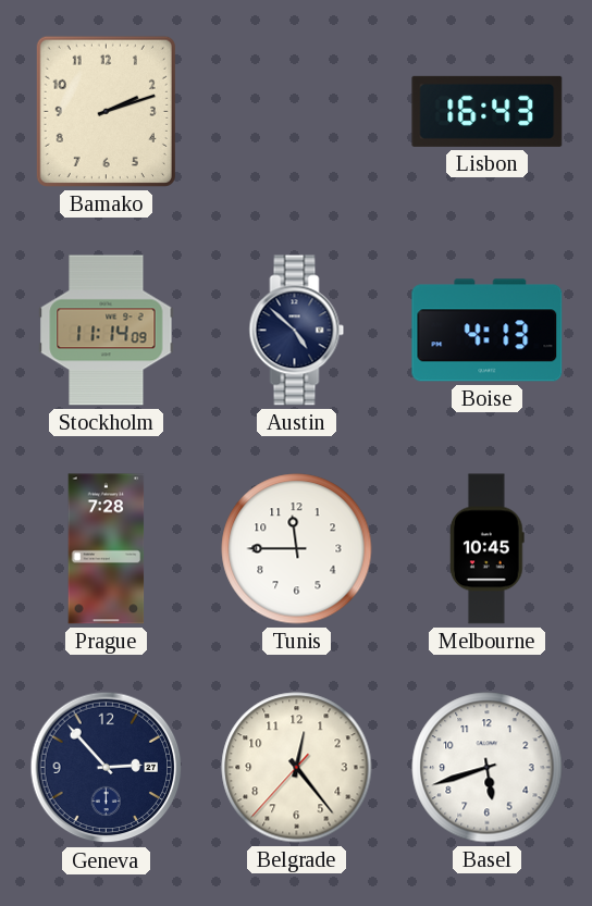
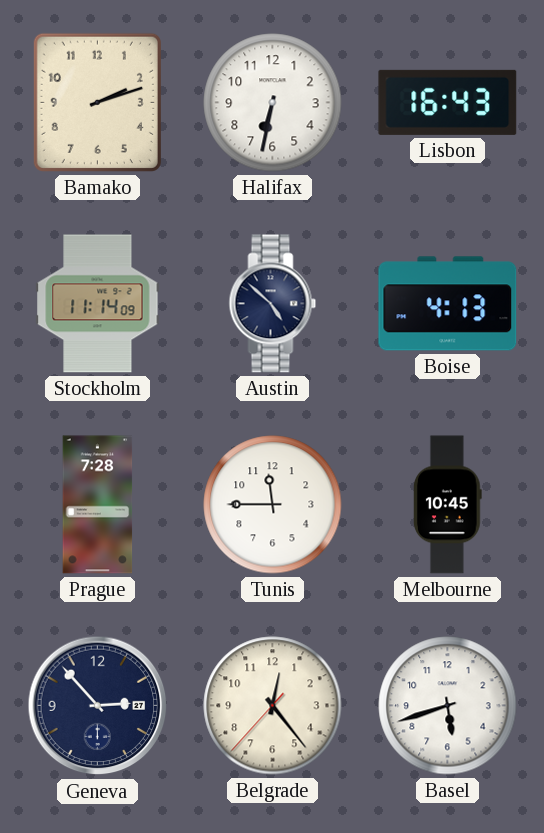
Halifax: none -> 6:32
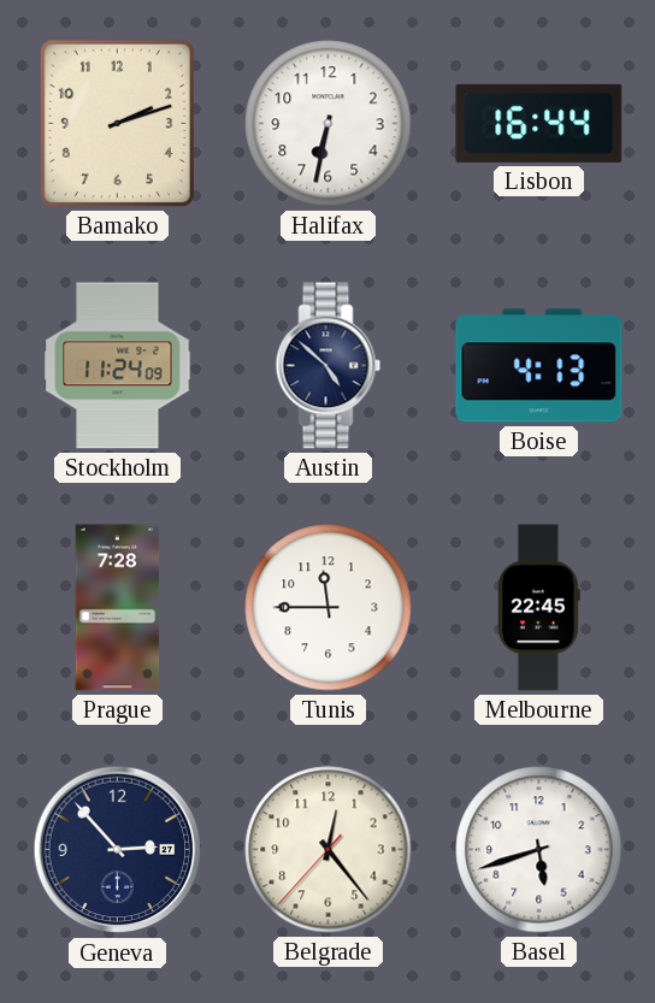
Lisbon: 16:43 -> 16:44
Stockholm: 11:14 -> 11:24
Melbourne: 10:45 -> 22:45
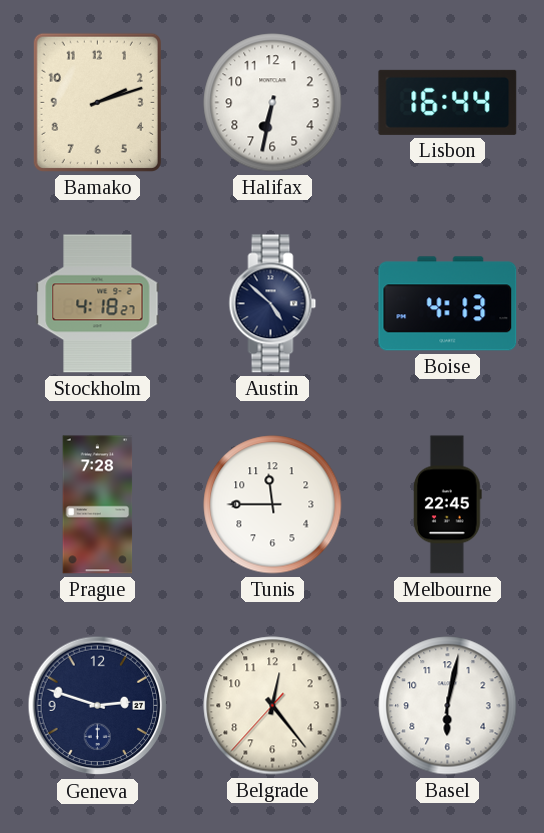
Stockholm: 11:24 -> 4:18
Geneva: 2:53 -> 2:48
Basel: 5:42 -> 6:02
